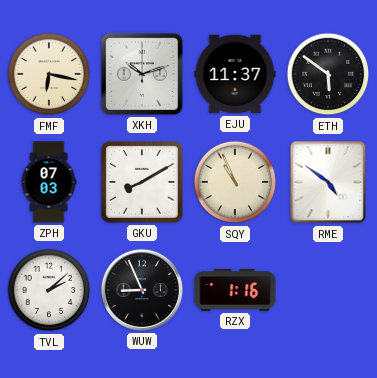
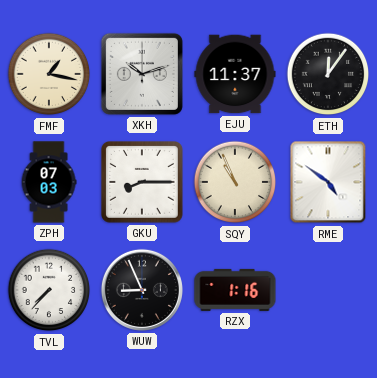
FMF: 6:17 -> 1:17
ETH: 5:51 -> 12:06
GKU: 8:10 -> 8:15
TVL: 2:08 -> 7:37
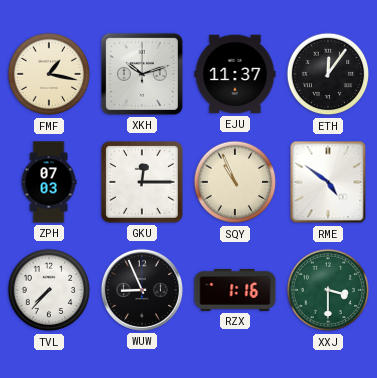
GKU: 8:15 -> 12:15
XXJ: none -> 3:30
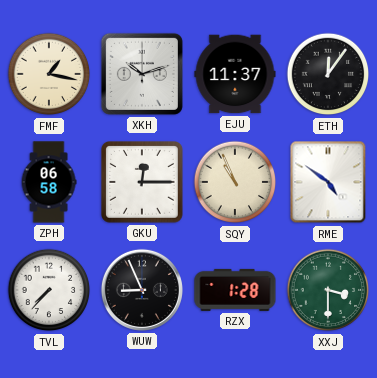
ZPH: 07:03 -> 06:58
RZX: 1:16 -> 1:28
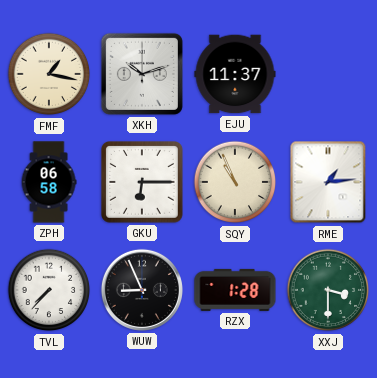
ETH: 12:06 -> none
GKU: 12:15 -> 6:15
RME: 4:51 -> 1:14
